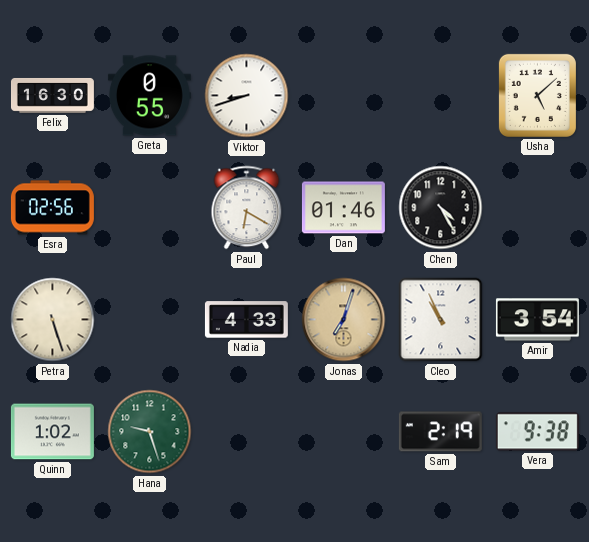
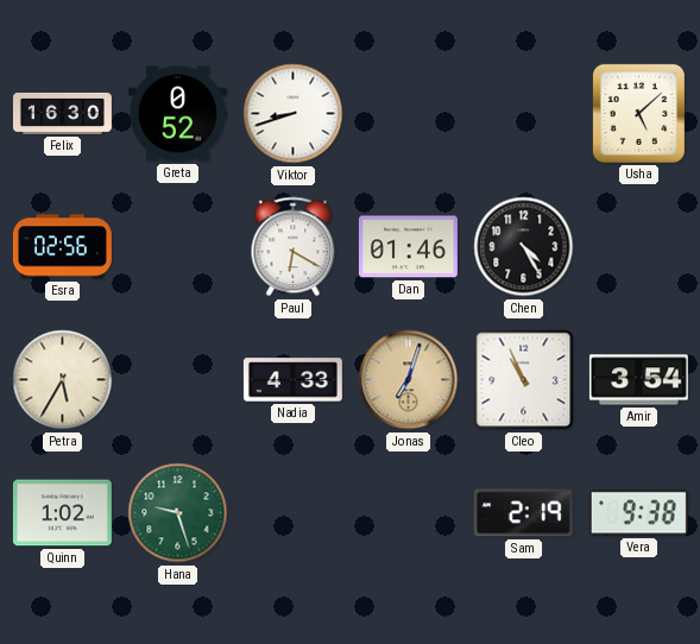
Greta: 0:55 -> 0:52
Petra: 5:27 -> 5:35
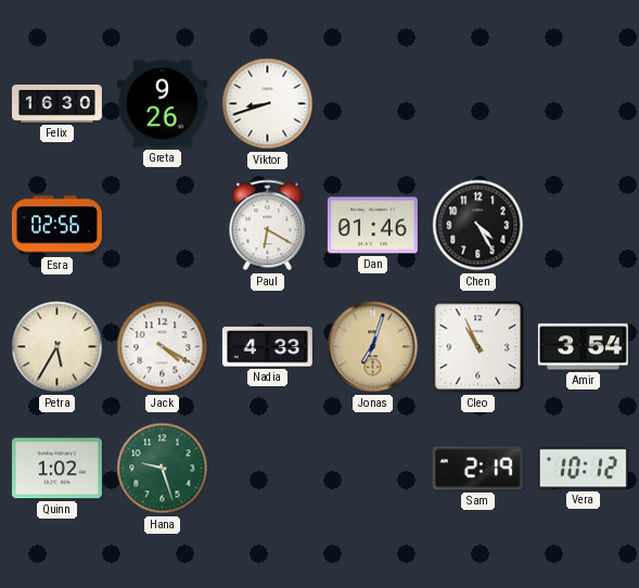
Greta: 0:52 -> 9:26
Usha: 5:08 -> none
Jack: none -> 4:20
Vera: 9:38 -> 10:12
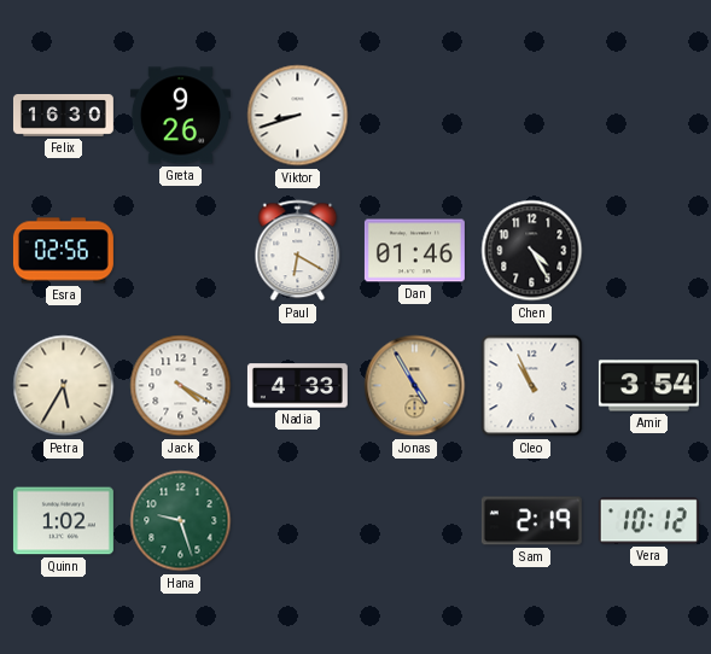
Jonas: 7:03 -> 4:55
